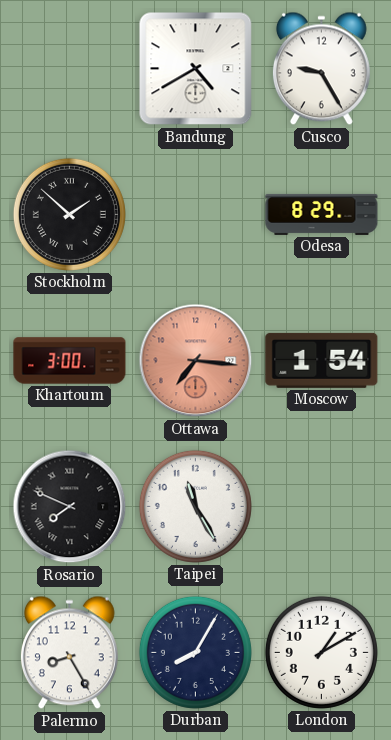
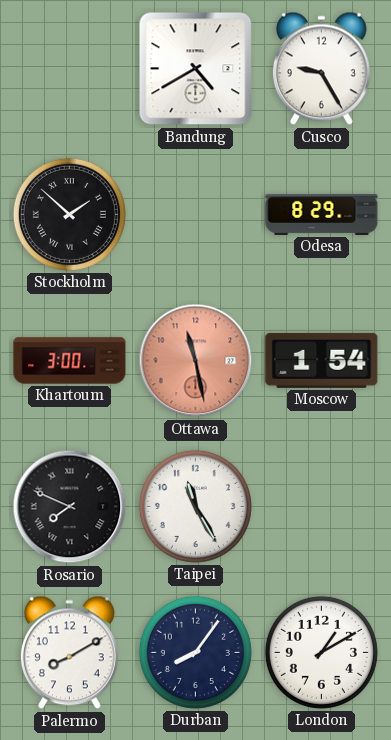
Ottawa: 7:16 -> 11:28
Palermo: 8:25 -> 8:10
Durban: 8:05 -> 8:06
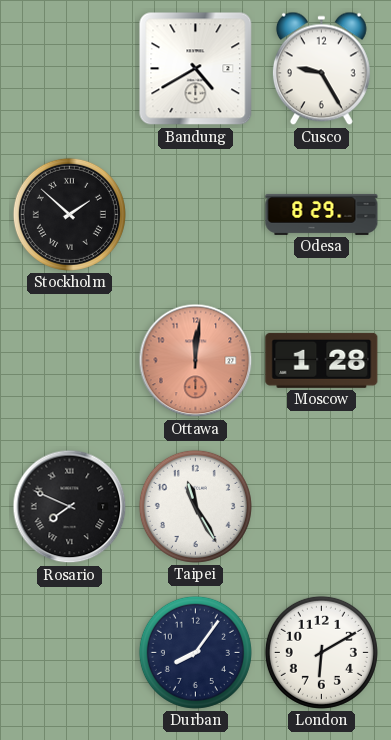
Khartoum: 3:00 -> none
Ottawa: 11:28 -> 12:01
Moscow: 1:54 -> 1:28
Palermo: 8:10 -> none
London: 1:10 -> 6:10
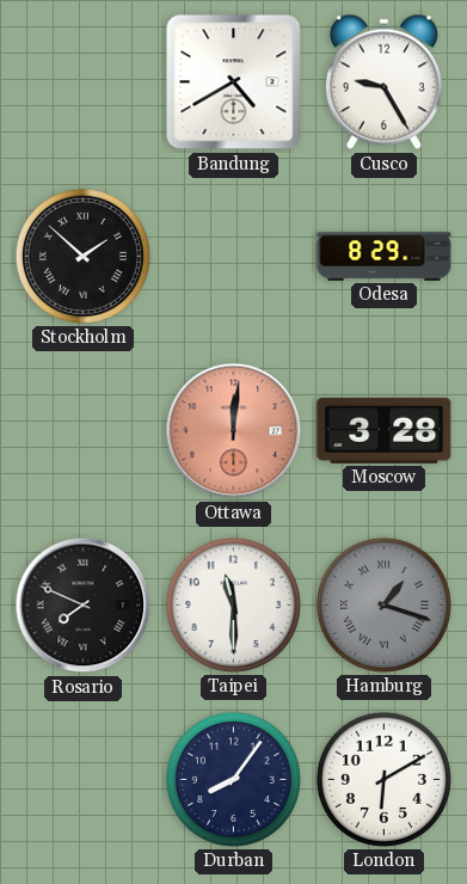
Moscow: 1:28 -> 3:28
Taipei: 11:25 -> 11:30
Hamburg: none -> 1:18
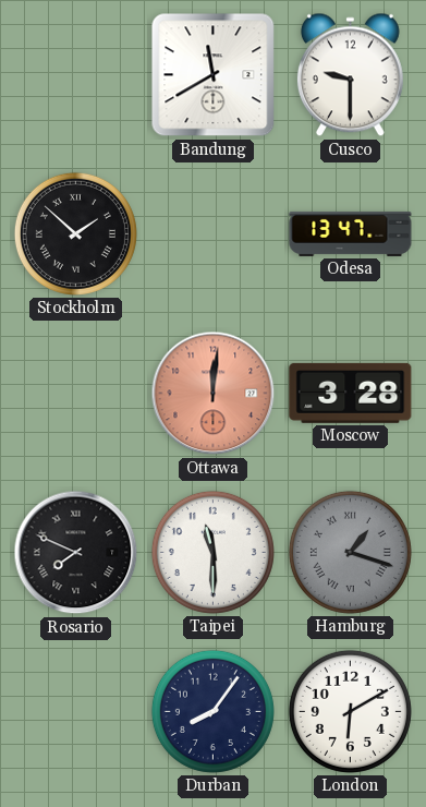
Bandung: 4:40 -> 11:40
Cusco: 9:25 -> 9:30
Odesa: 8:29 -> 13:47
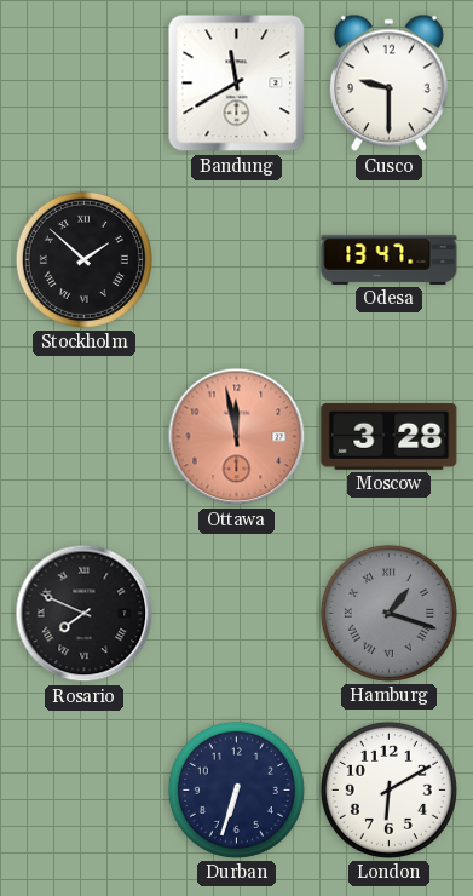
Ottawa: 12:01 -> 11:58
Taipei: 11:30 -> none
Durban: 8:06 -> 6:33
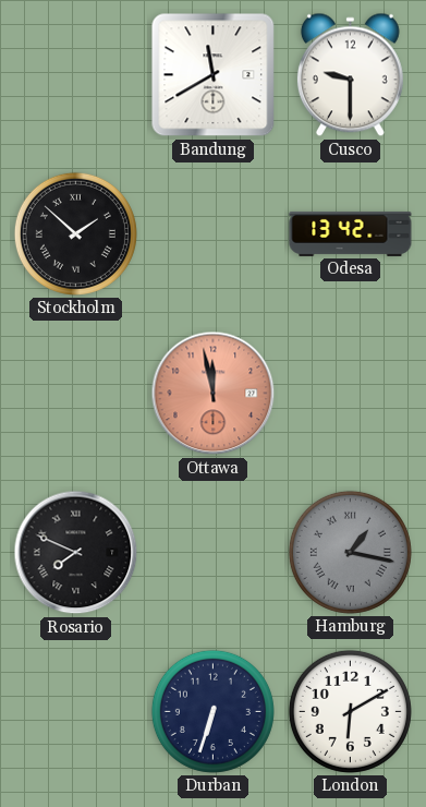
Odesa: 13:47 -> 13:42
Moscow: 3:28 -> none
Hamburg: 1:18 -> 1:17
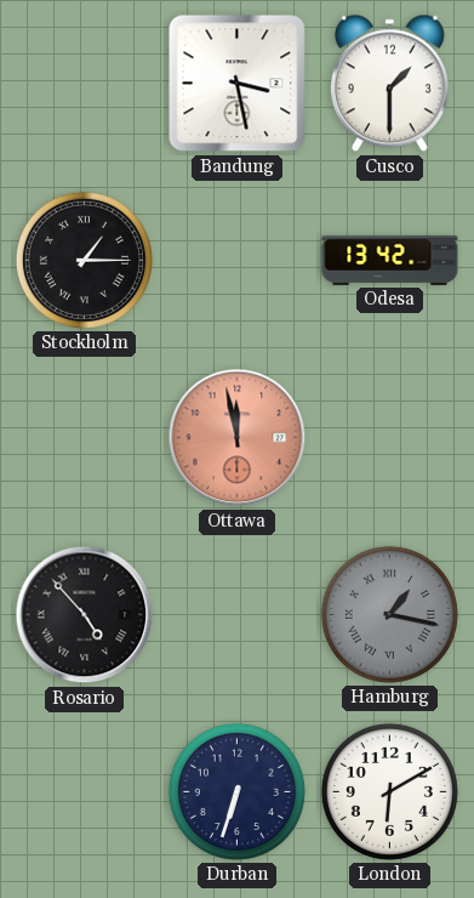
Bandung: 11:40 -> 3:28
Cusco: 9:30 -> 1:30
Stockholm: 1:52 -> 1:15
Rosario: 7:49 -> 4:53
